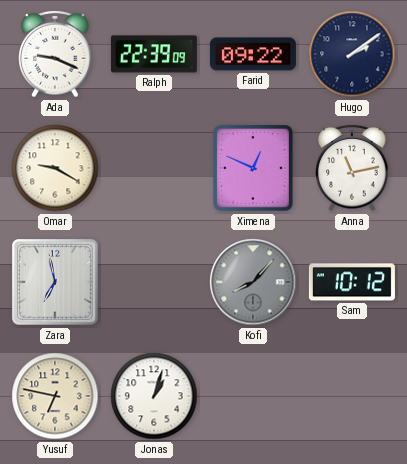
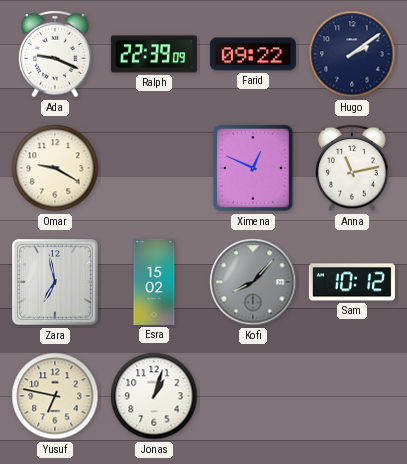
Esra: none -> 15:02
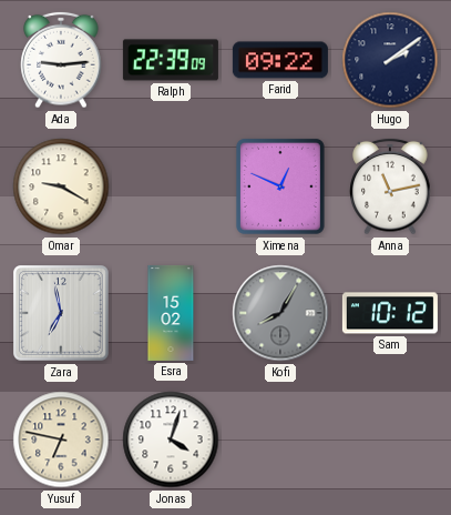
Ada: 9:19 -> 9:14
Kofi: 8:07 -> 8:05
Jonas: 1:03 -> 4:03
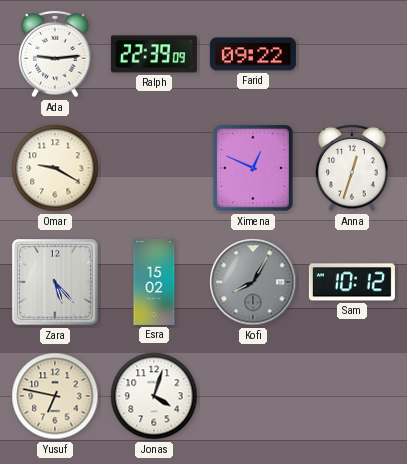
Hugo: 2:09 -> none
Anna: 11:13 -> 12:33
Zara: 6:58 -> 5:23
